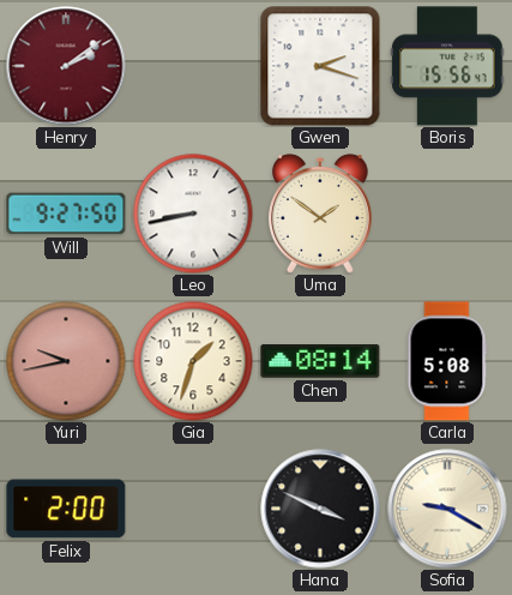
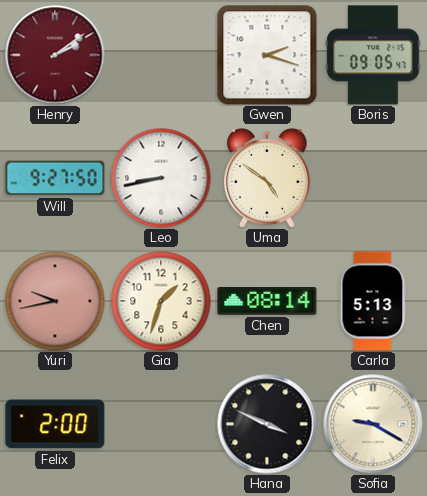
Boris: 15:56 -> 09:05
Uma: 1:51 -> 4:51
Carla: 5:08 -> 5:13
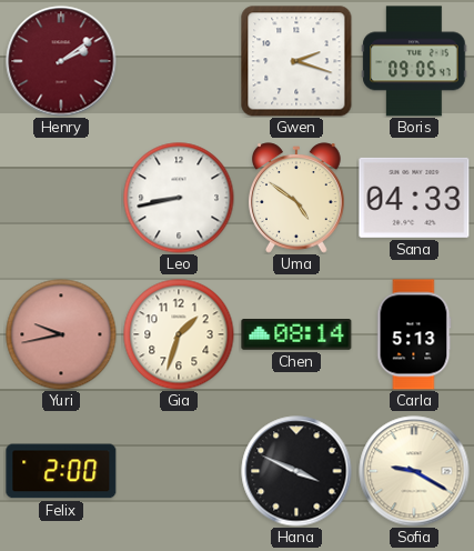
Will: 9:27 -> none
Sana: none -> 04:33
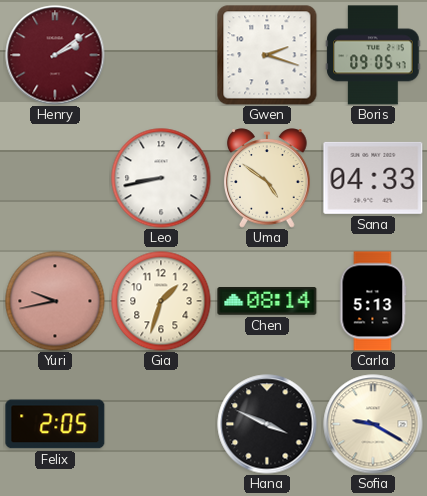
Felix: 2:00 -> 2:05
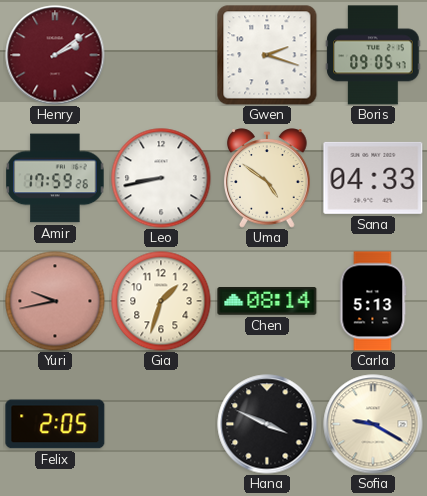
Amir: none -> 17:59
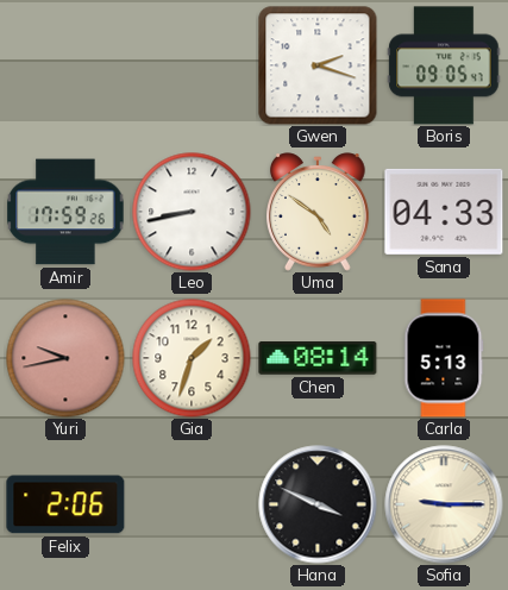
Henry: 2:09 -> none
Felix: 2:05 -> 2:06
Sofia: 9:20 -> 9:15
